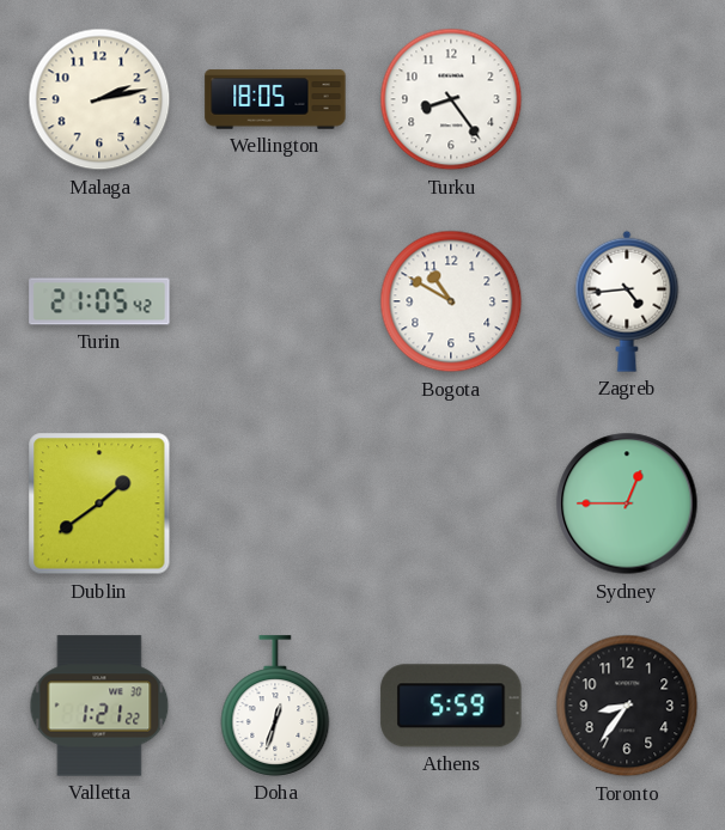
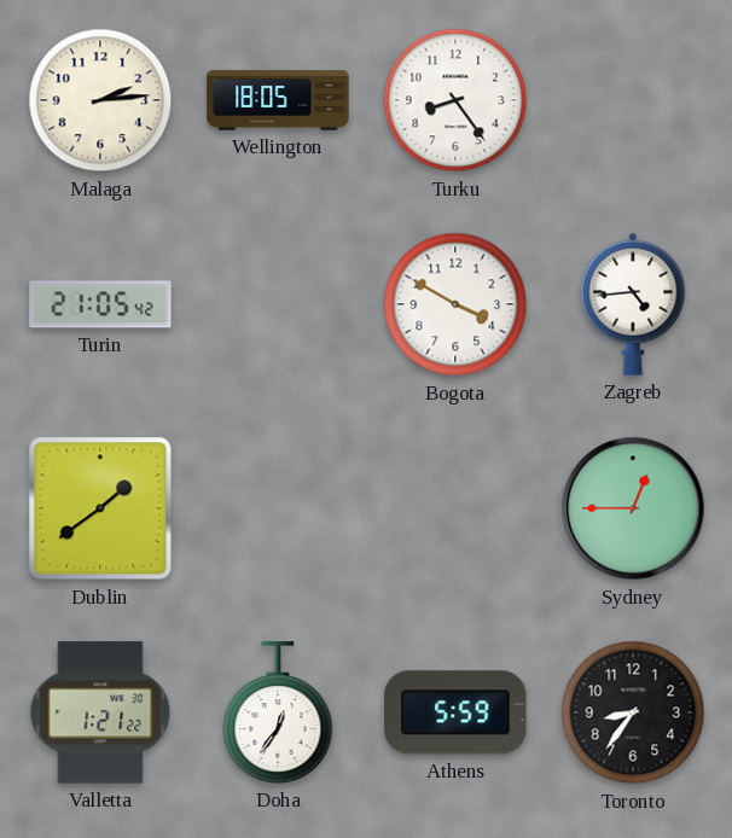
Malaga: 2:13 -> 2:14
Bogota: 10:50 -> 3:50
Doha: 12:33 -> 12:36
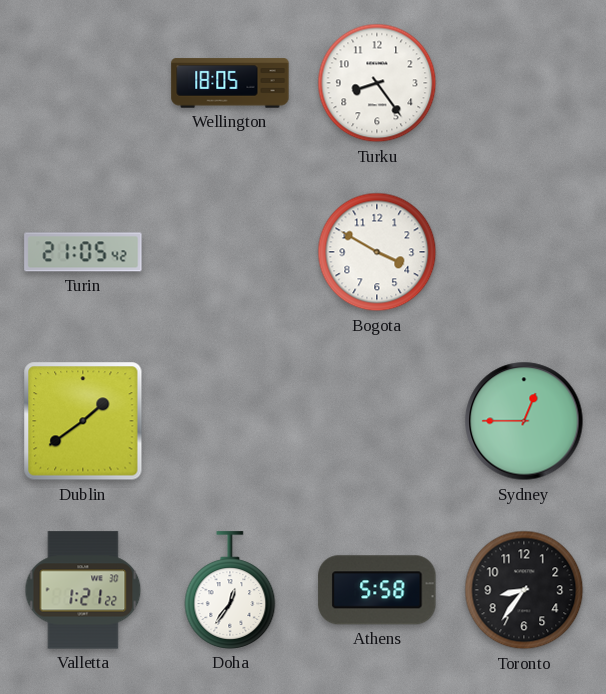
Malaga: 2:14 -> none
Zagreb: 4:44 -> none
Athens: 5:59 -> 5:58
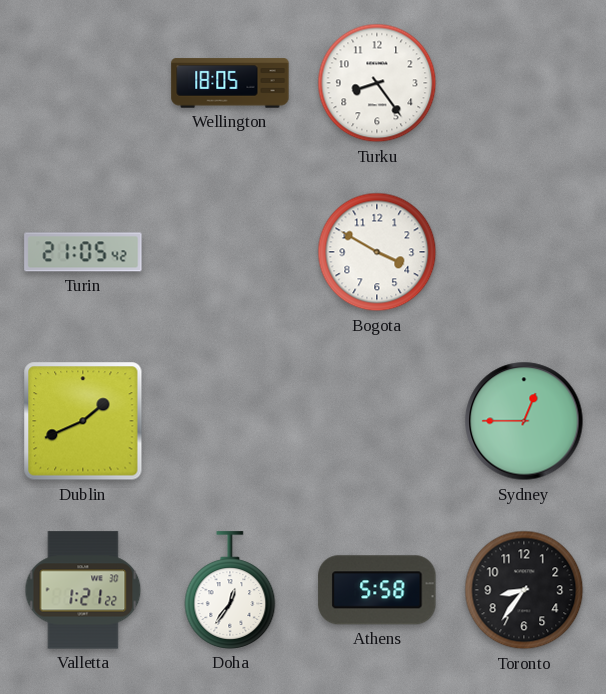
Dublin: 1:39 -> 1:41
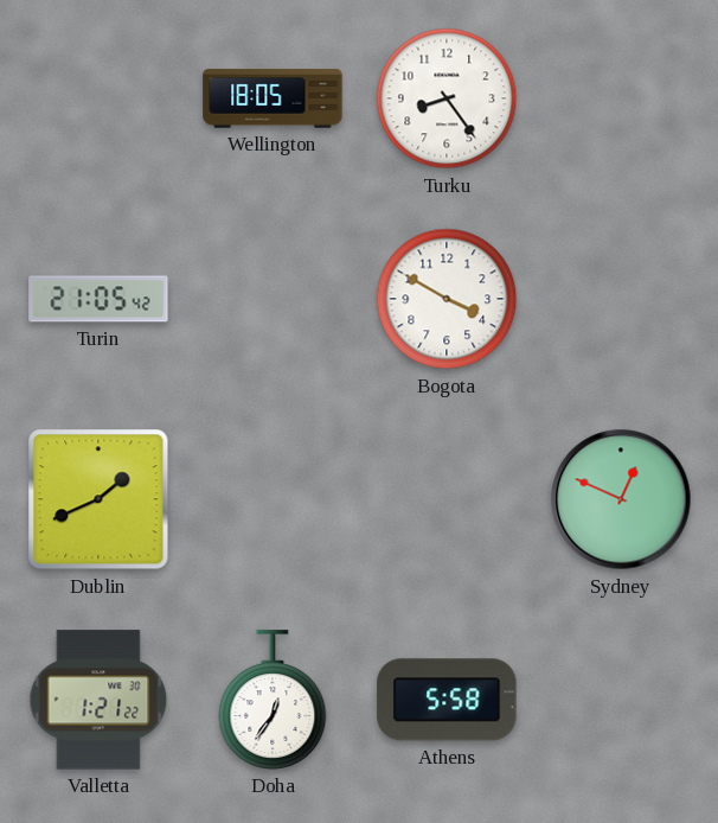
Sydney: 12:45 -> 12:49
Toronto: 8:36 -> none
